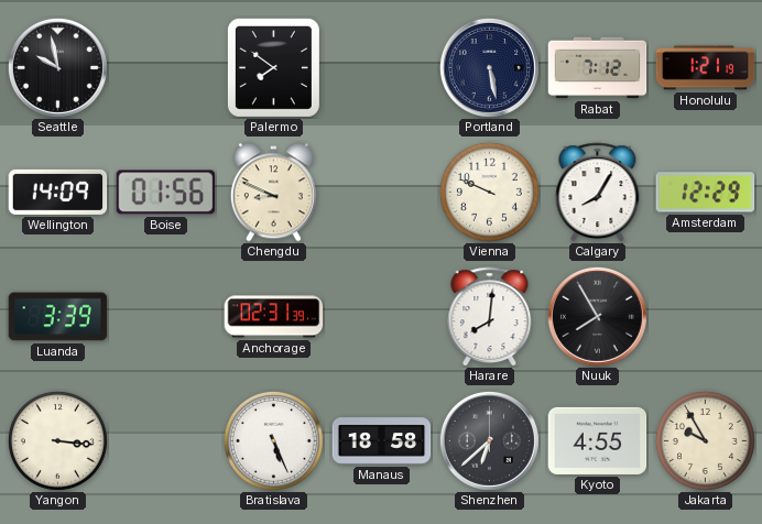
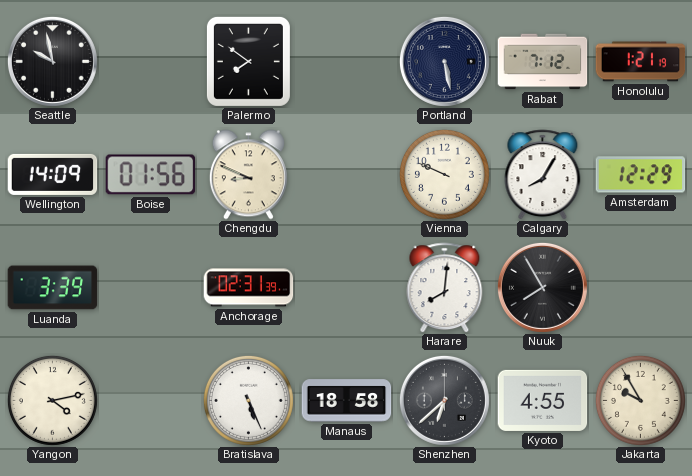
Yangon: 3:16 -> 4:13
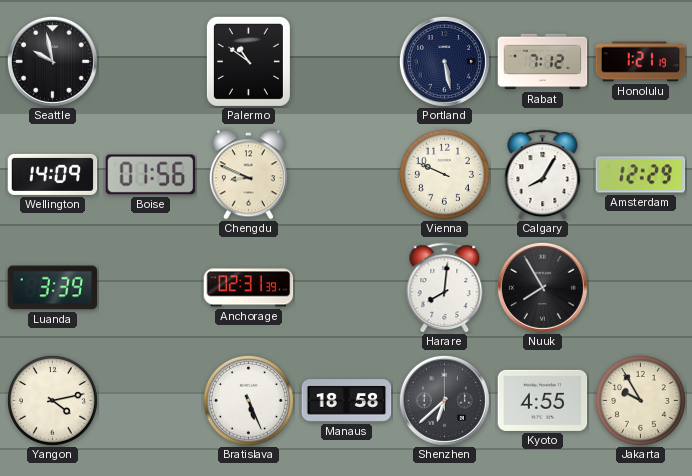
Palermo: 7:51 -> 10:51
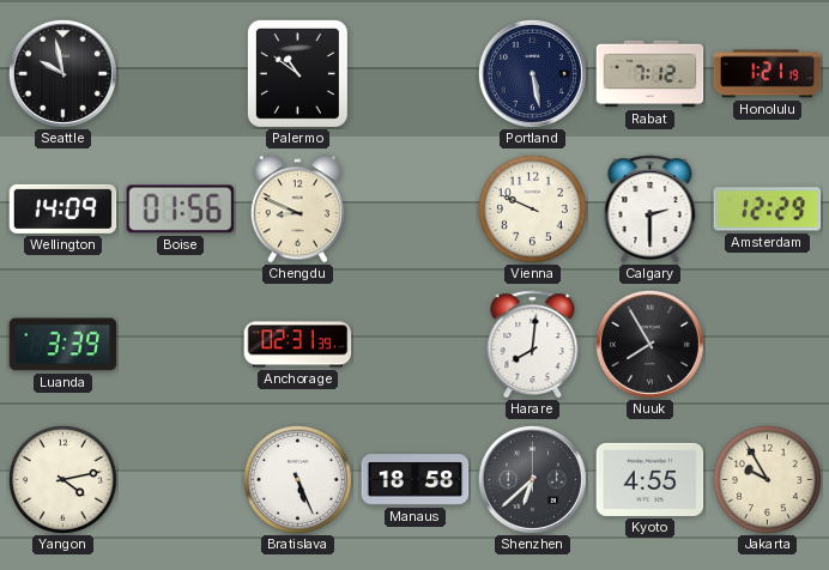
Calgary: 8:05 -> 2:30
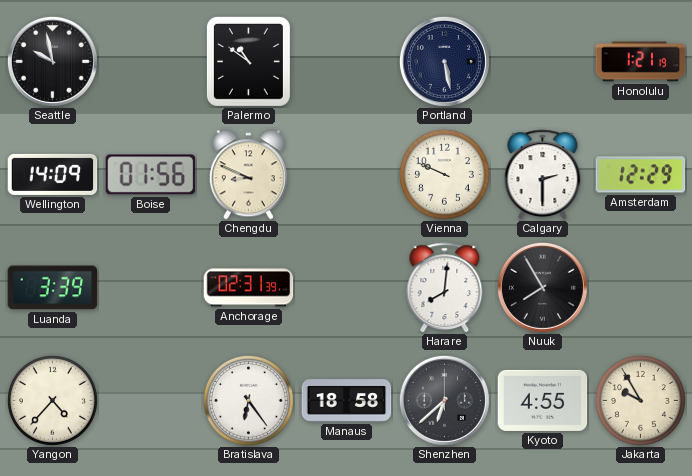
Rabat: 7:12 -> none
Yangon: 4:13 -> 4:37
Bratislava: 5:26 -> 6:24
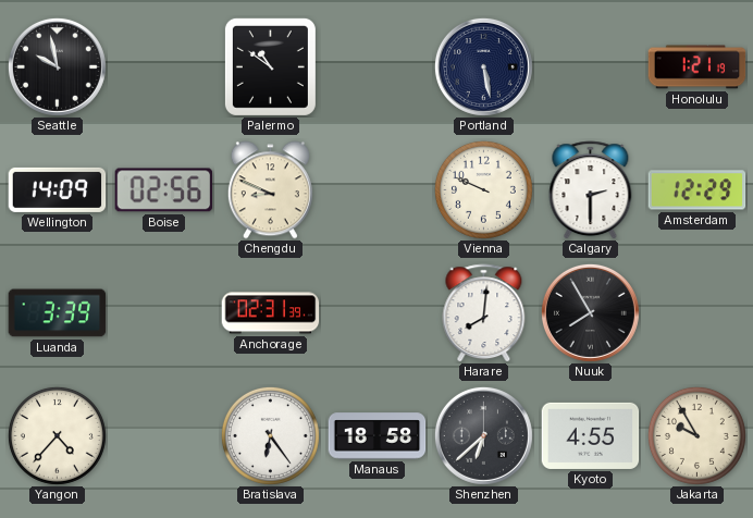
Boise: 01:56 -> 02:56
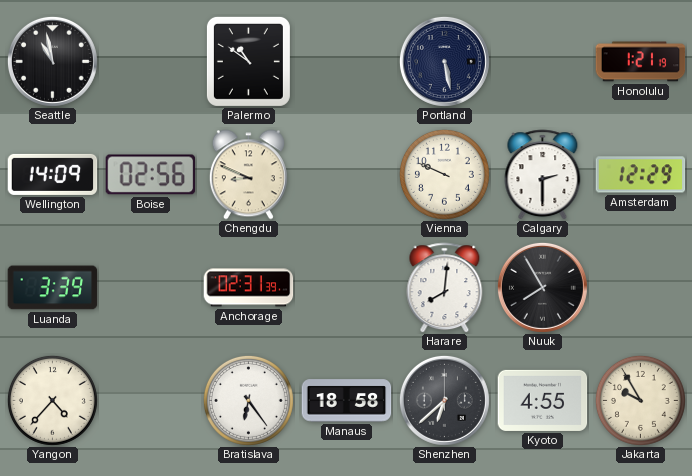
Seattle: 9:58 -> 10:58
